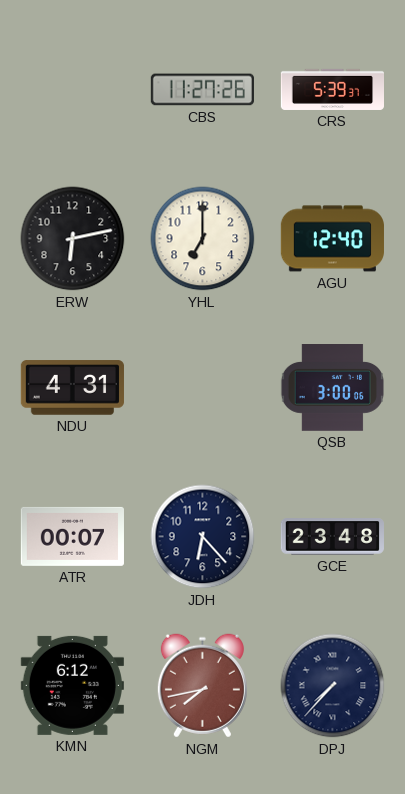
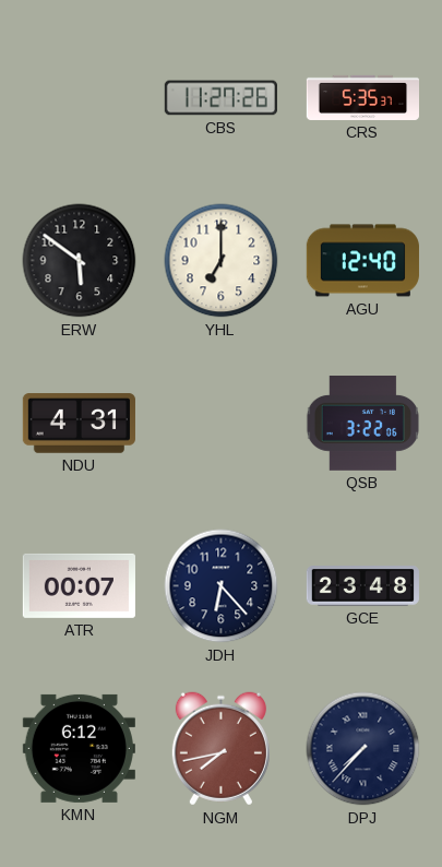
CRS: 5:39 -> 5:35
ERW: 6:13 -> 5:51
QSB: 3:00 -> 3:22
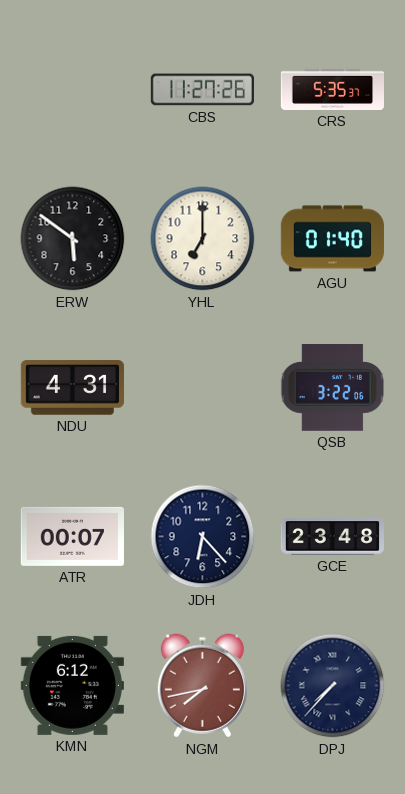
AGU: 12:40 -> 01:40
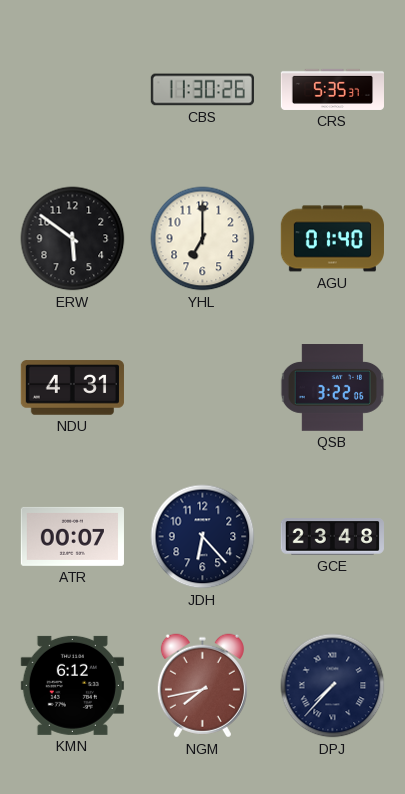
CBS: 11:27 -> 11:30
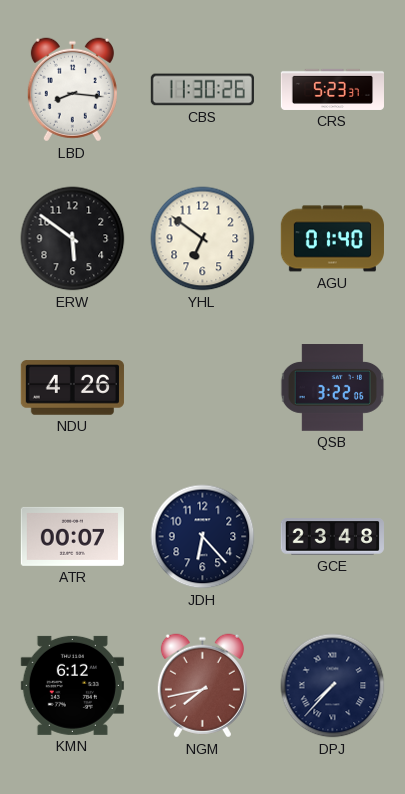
LBD: none -> 8:16
CRS: 5:35 -> 5:23
YHL: 7:00 -> 6:51
NDU: 4:31 -> 4:26
